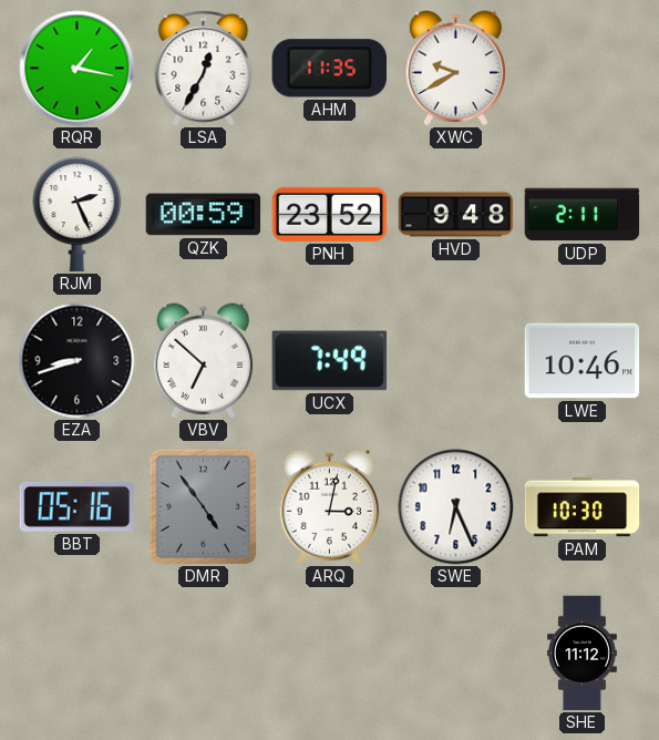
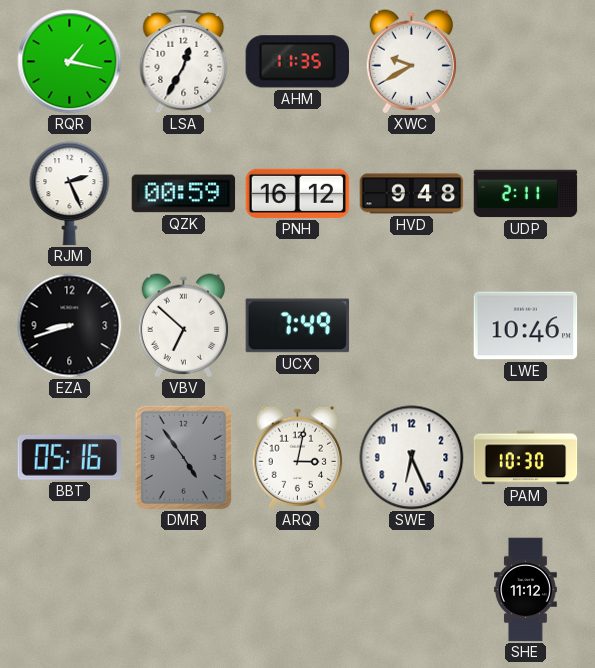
PNH: 23:52 -> 16:12
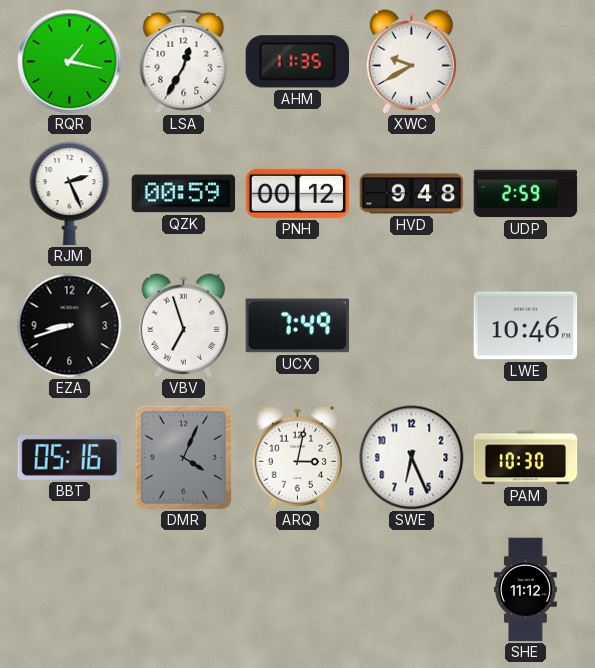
PNH: 16:12 -> 00:12
UDP: 2:11 -> 2:59
VBV: 6:52 -> 6:57
DMR: 4:54 -> 4:04
